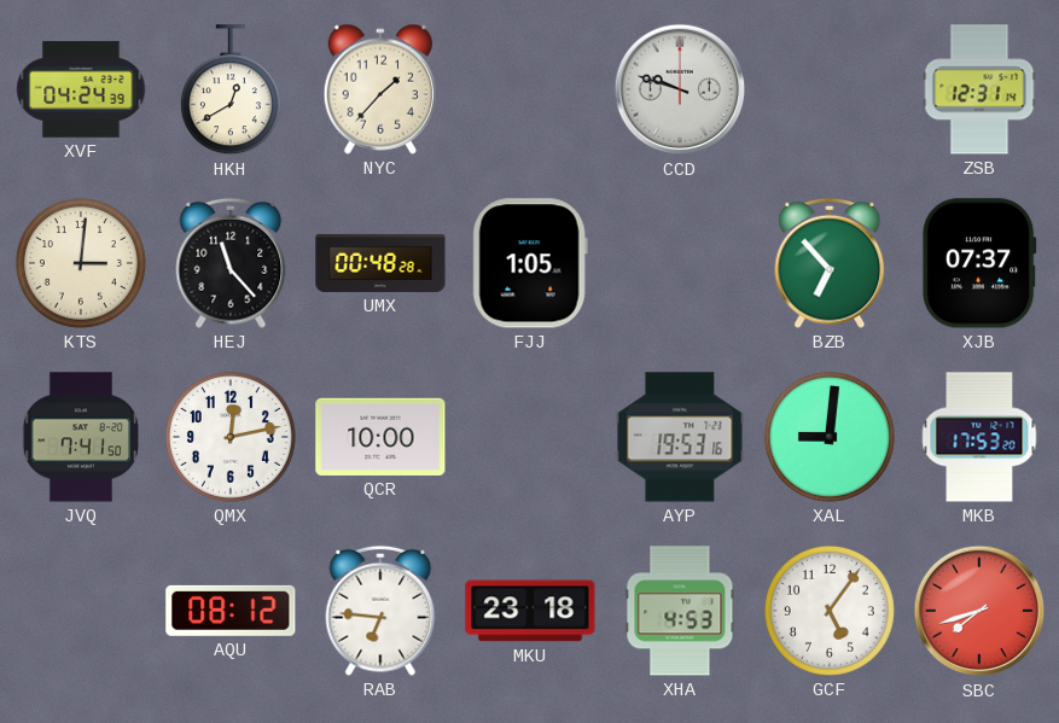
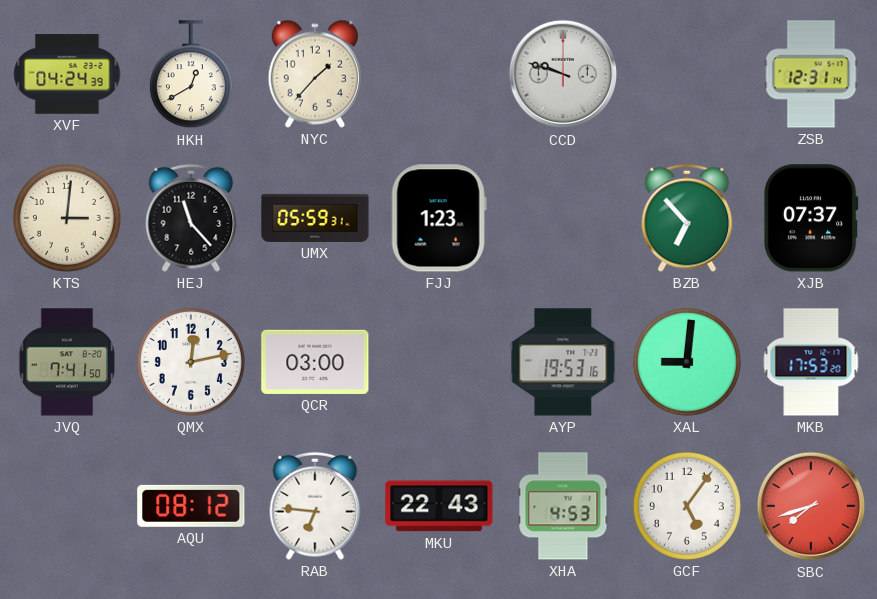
UMX: 00:48 -> 05:59
FJJ: 1:05 -> 1:23
QCR: 10:00 -> 03:00
MKU: 23:18 -> 22:43
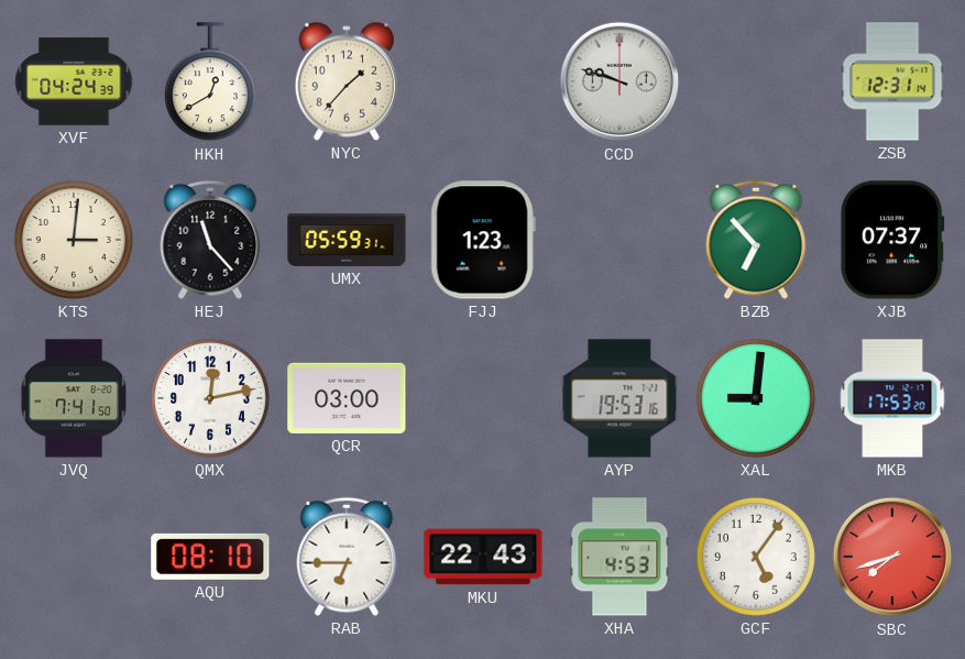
AQU: 08:12 -> 08:10
RAB: 6:46 -> 6:45
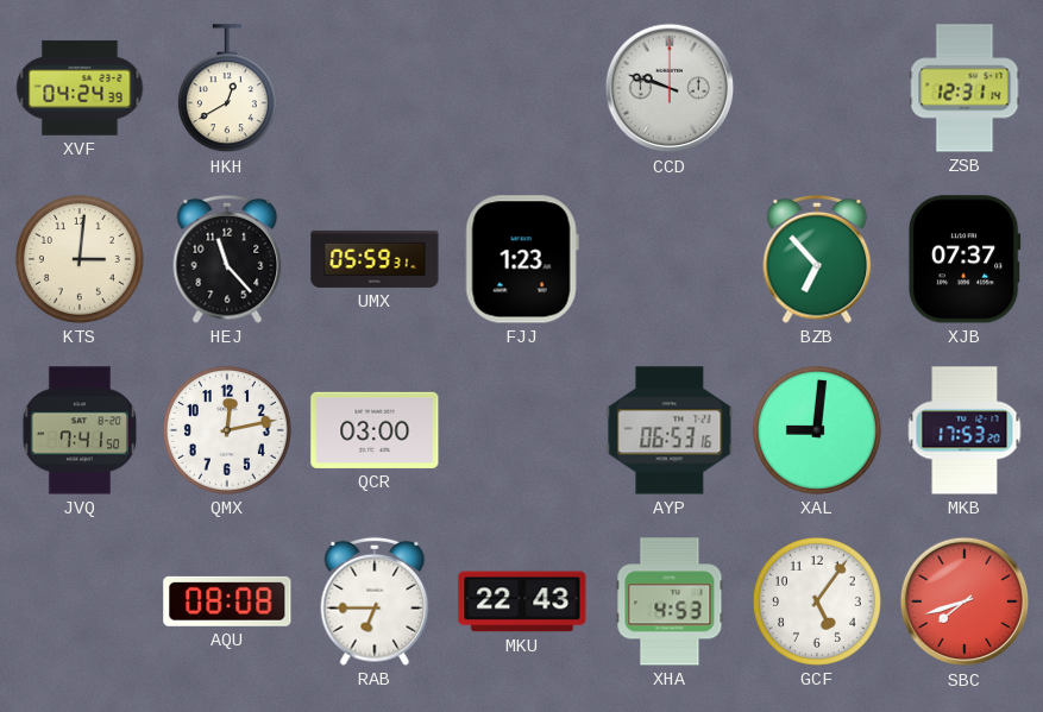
NYC: 1:37 -> none
AYP: 19:53 -> 06:53
AQU: 08:10 -> 08:08
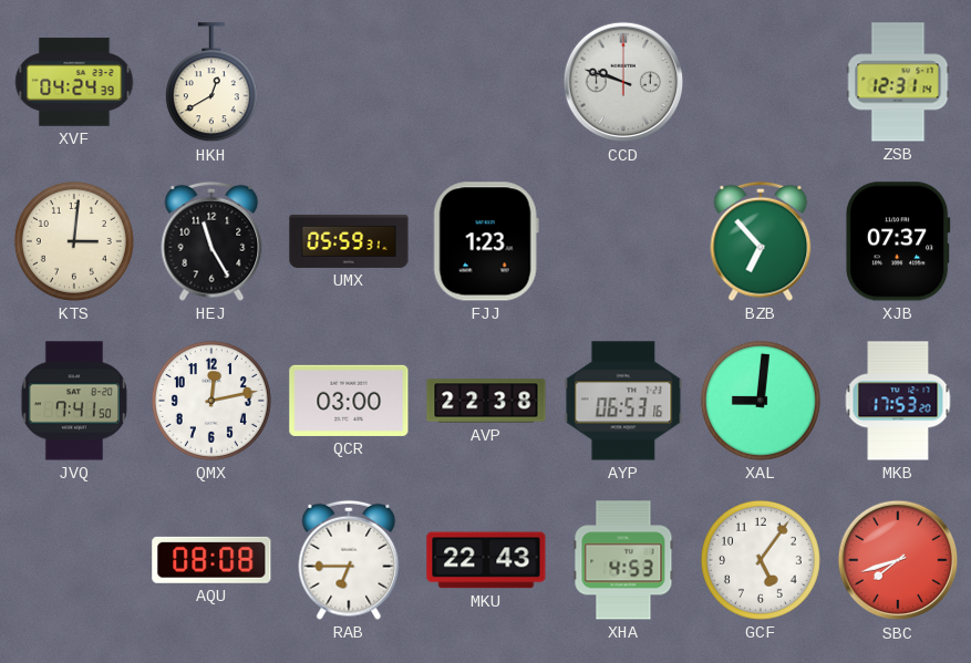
HEJ: 11:23 -> 11:25
AVP: none -> 22:38
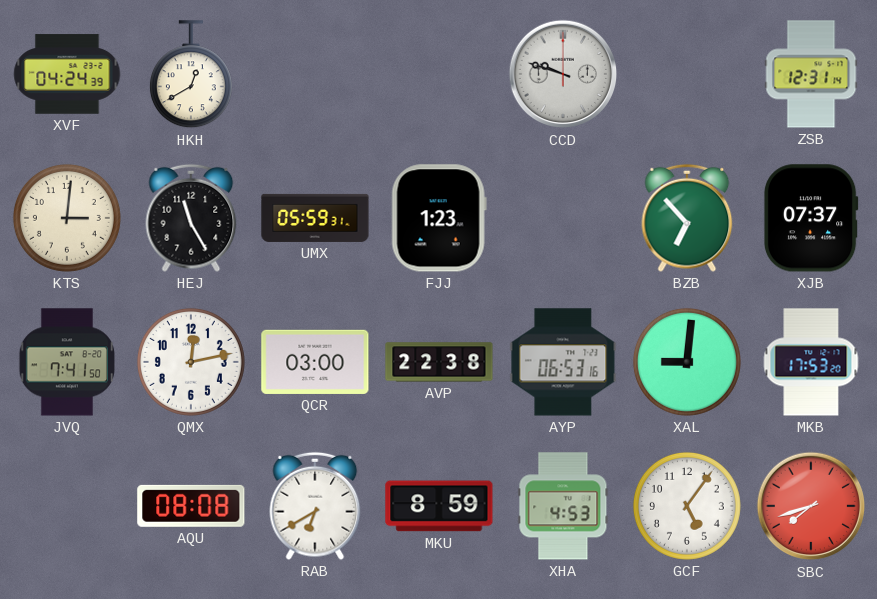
RAB: 6:45 -> 6:40
MKU: 22:43 -> 8:59
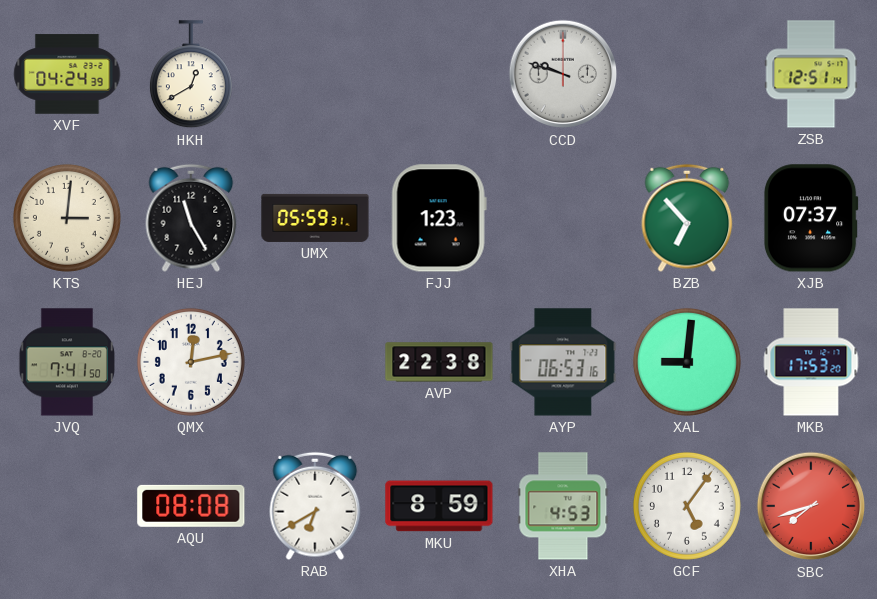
ZSB: 12:31 -> 12:51
QCR: 03:00 -> none
